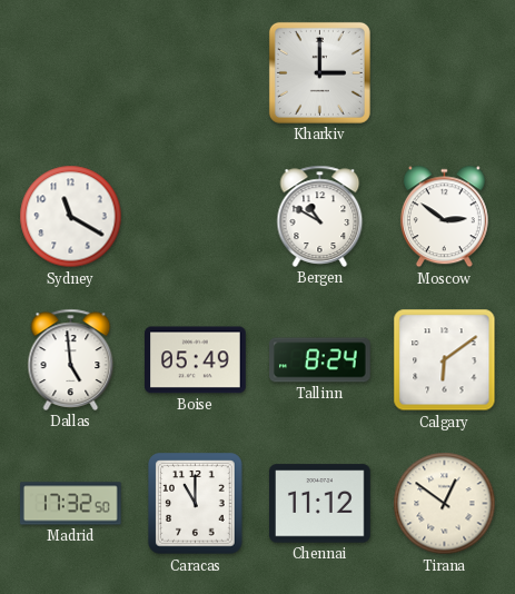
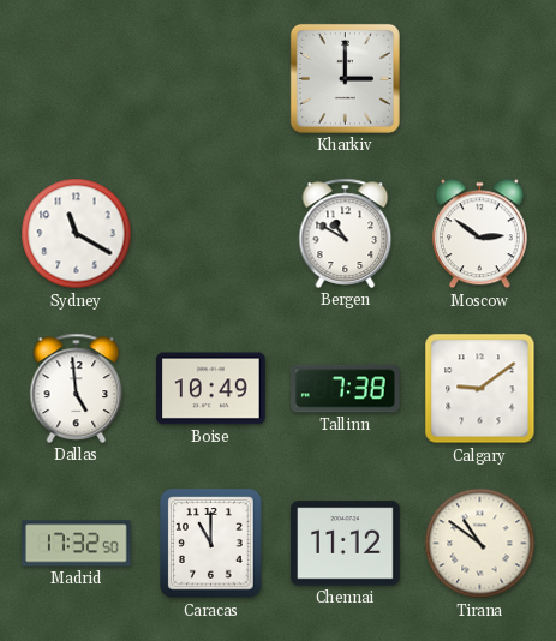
Boise: 05:49 -> 10:49
Tallinn: 8:24 -> 7:38
Calgary: 6:09 -> 9:09
Tirana: 12:51 -> 10:51
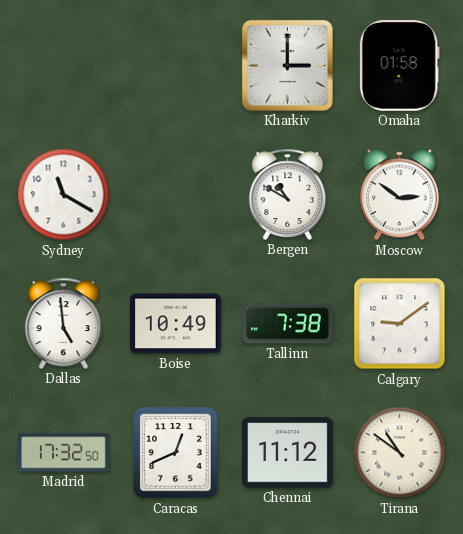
Omaha: none -> 01:58
Caracas: 11:00 -> 12:41
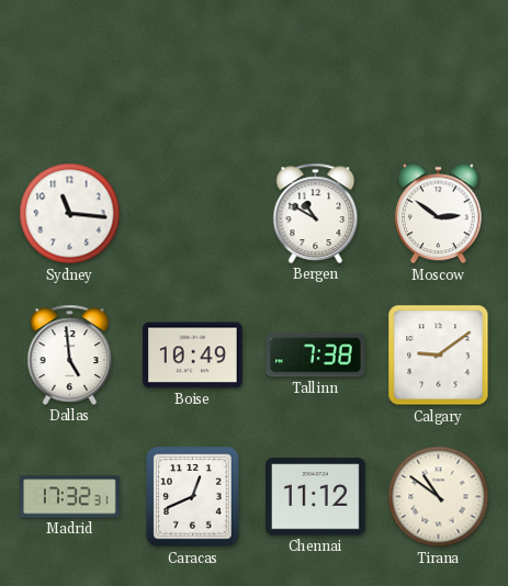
Kharkiv: 3:00 -> none
Omaha: 01:58 -> none
Sydney: 11:20 -> 11:16
Madrid: 17:32:50 -> 17:32:31
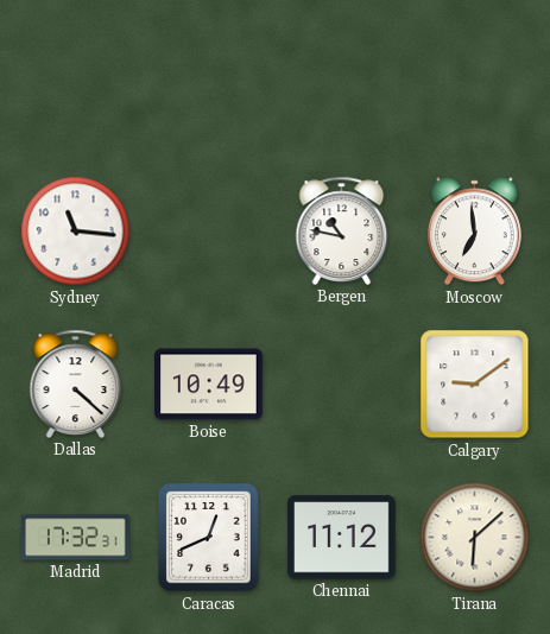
Bergen: 10:50 -> 10:47
Moscow: 2:51 -> 6:59
Dallas: 4:59 -> 4:22
Tallinn: 7:38 -> none
Tirana: 10:51 -> 6:08
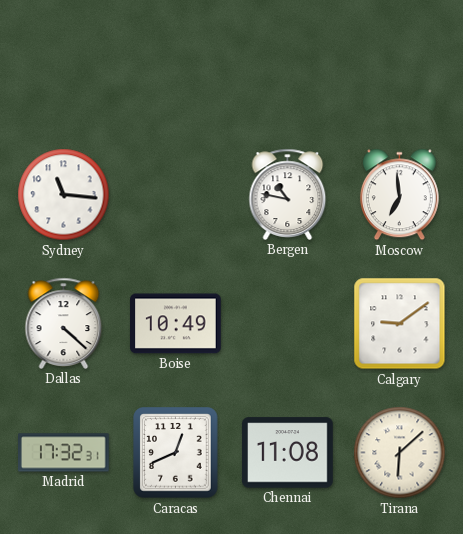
Chennai: 11:12 -> 11:08
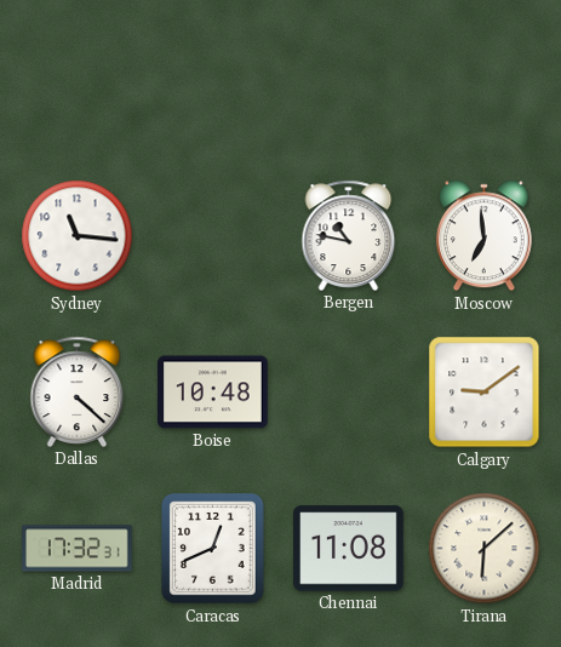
Boise: 10:49 -> 10:48
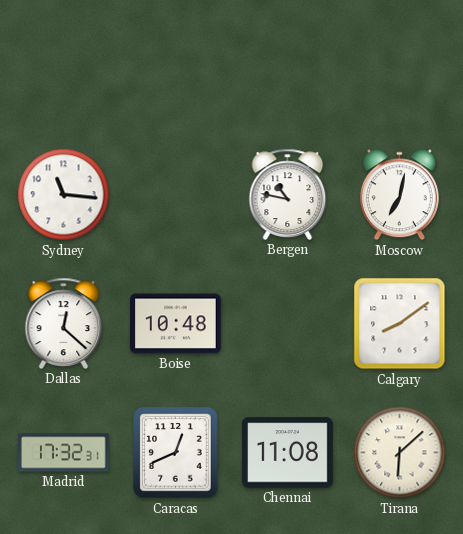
Moscow: 6:59 -> 7:02
Dallas: 4:22 -> 12:22
Calgary: 9:09 -> 8:09
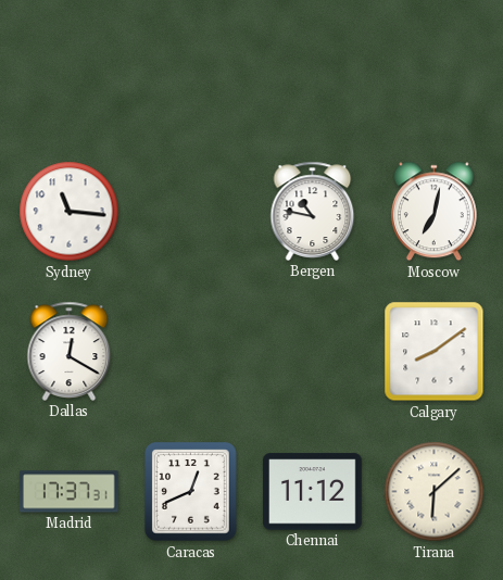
Dallas: 12:22 -> 12:20
Boise: 10:48 -> none
Madrid: 17:32 -> 17:37
Chennai: 11:08 -> 11:12
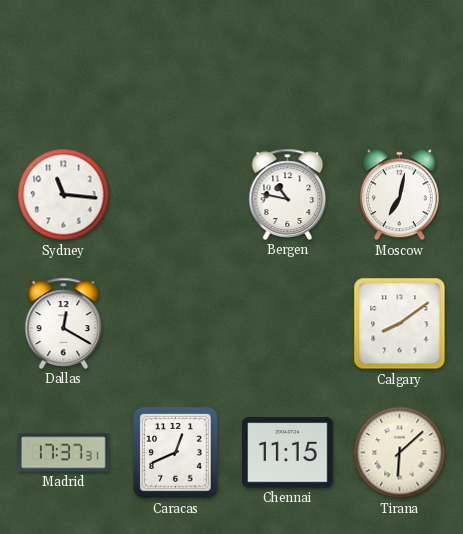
Chennai: 11:12 -> 11:15
